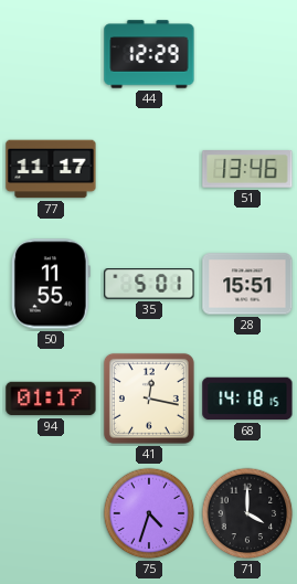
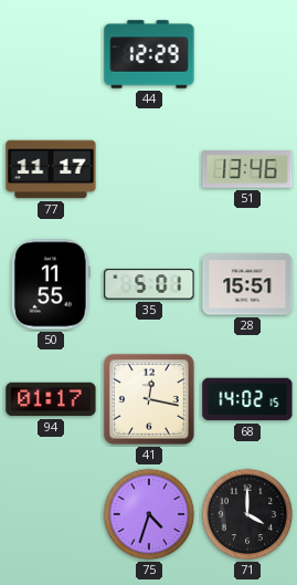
68: 14:18 -> 14:02
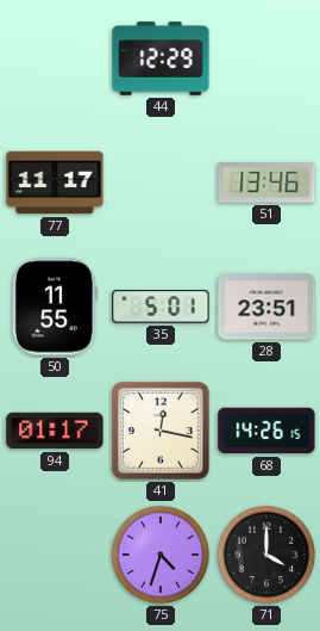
28: 15:51 -> 23:51
68: 14:02 -> 14:26
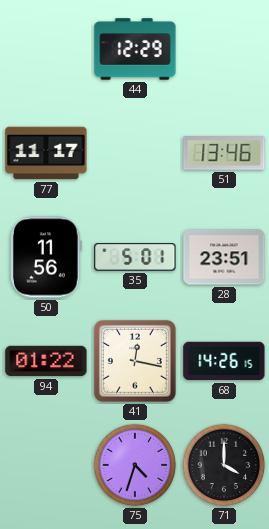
50: 11:55 -> 11:56
94: 01:17 -> 01:22
